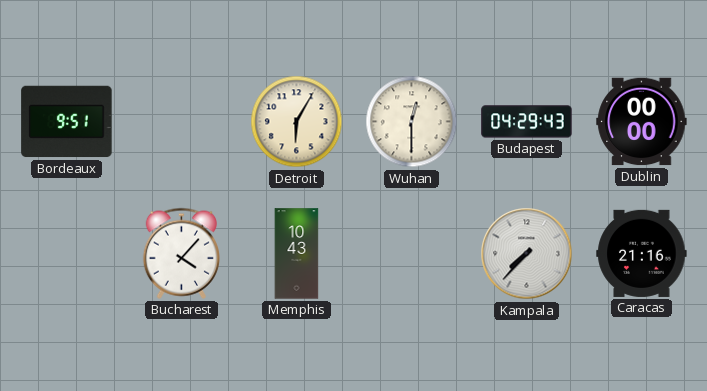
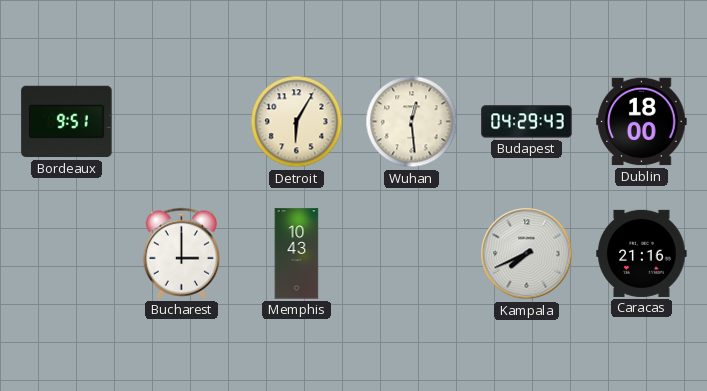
Wuhan: 12:30 -> 12:29
Dublin: 00:00 -> 18:00
Bucharest: 4:07 -> 3:00
Kampala: 7:37 -> 7:41
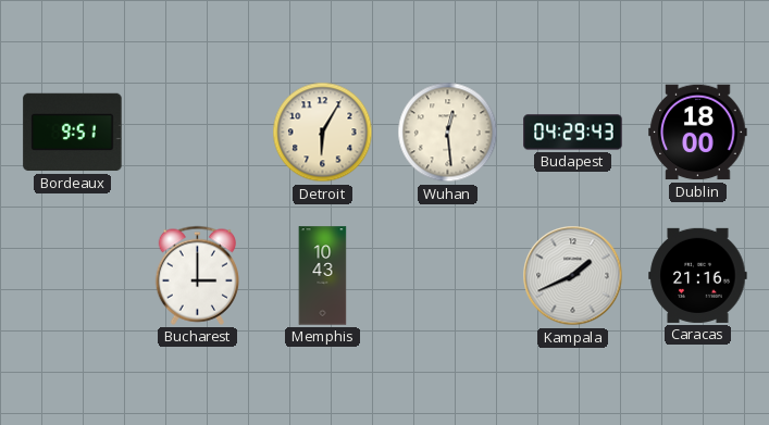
Kampala: 7:41 -> 1:41
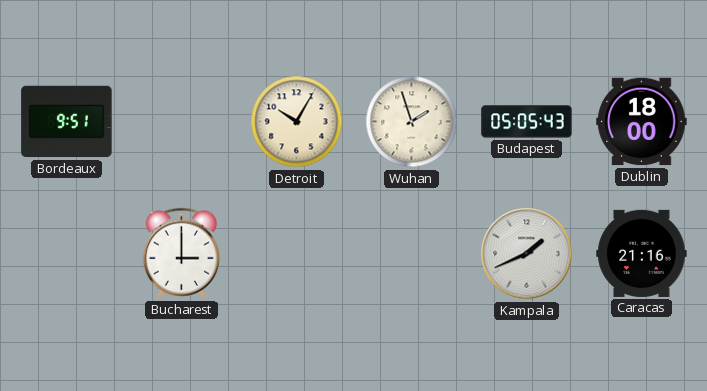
Detroit: 6:05 -> 10:05
Wuhan: 12:29 -> 1:57
Budapest: 04:29 -> 05:05
Memphis: 10:43 -> none
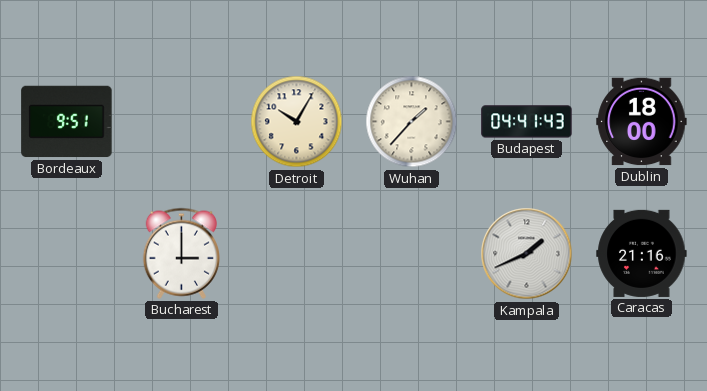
Wuhan: 1:57 -> 1:37
Budapest: 05:05 -> 04:41
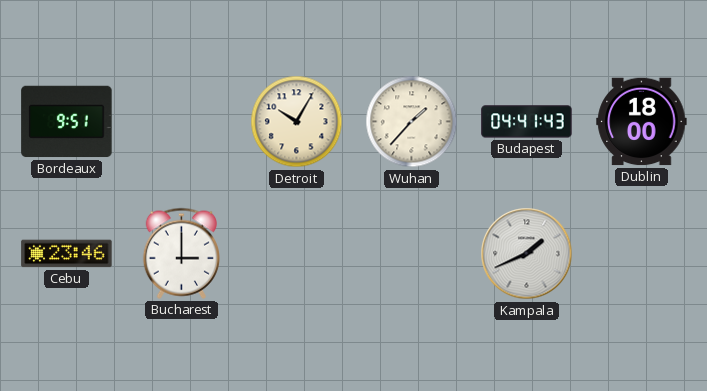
Cebu: none -> 23:46
Caracas: 21:16 -> none
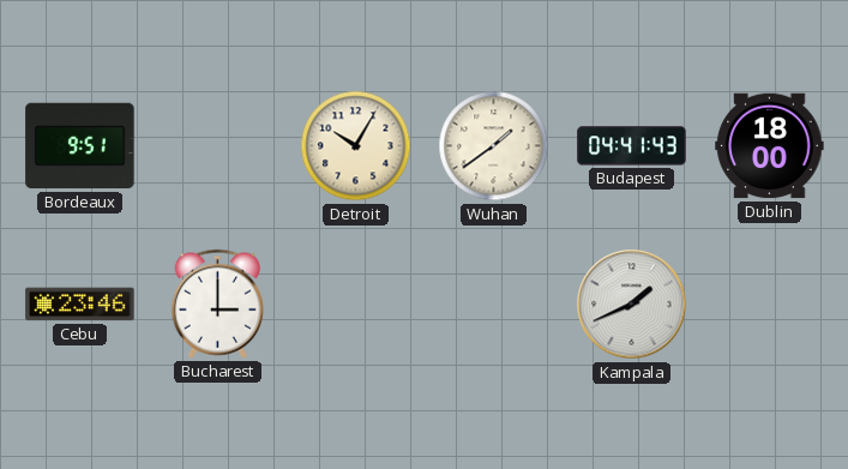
Wuhan: 1:37 -> 1:39
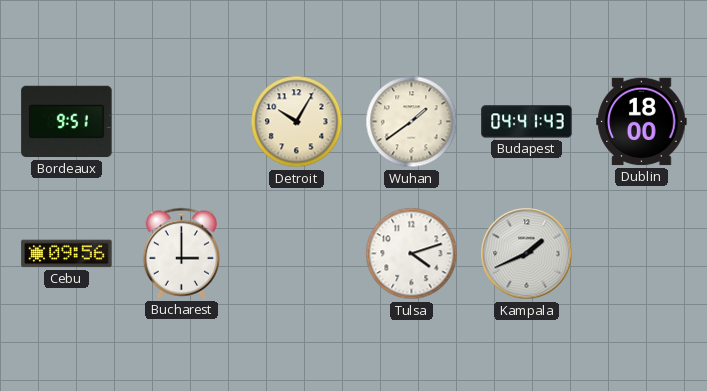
Cebu: 23:46 -> 09:56
Tulsa: none -> 4:12
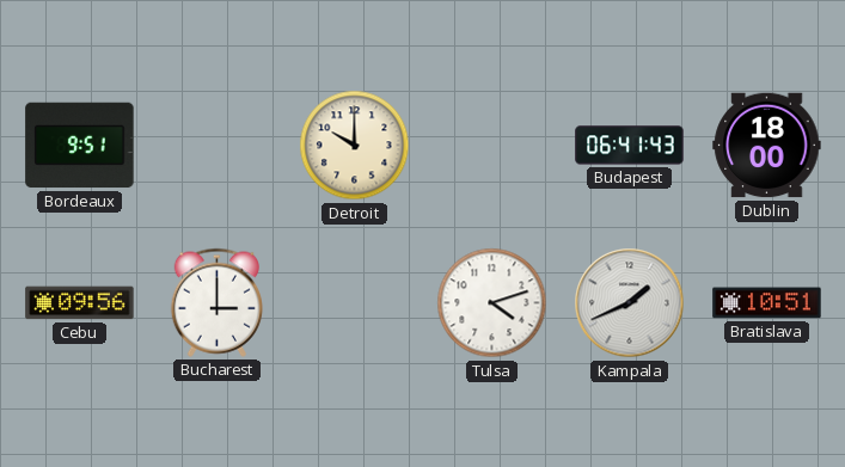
Detroit: 10:05 -> 10:00
Wuhan: 1:39 -> none
Budapest: 04:41 -> 06:41
Bratislava: none -> 10:51
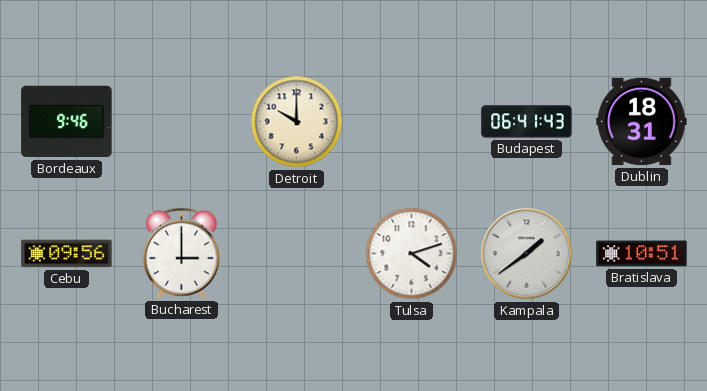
Bordeaux: 9:51 -> 9:46
Dublin: 18:00 -> 18:31
Kampala: 1:41 -> 1:39
